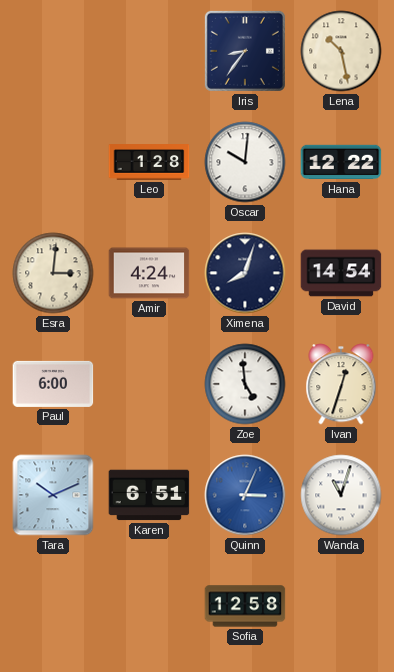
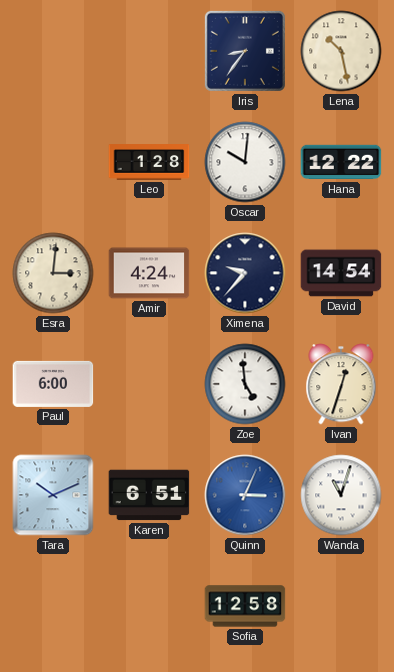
Ximena: 8:03 -> 9:37
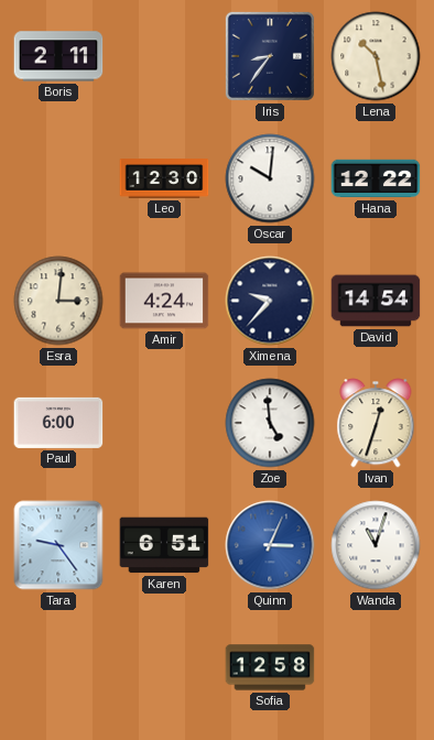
Boris: none -> 2:11
Leo: 1:28 -> 12:30
Tara: 10:11 -> 9:24
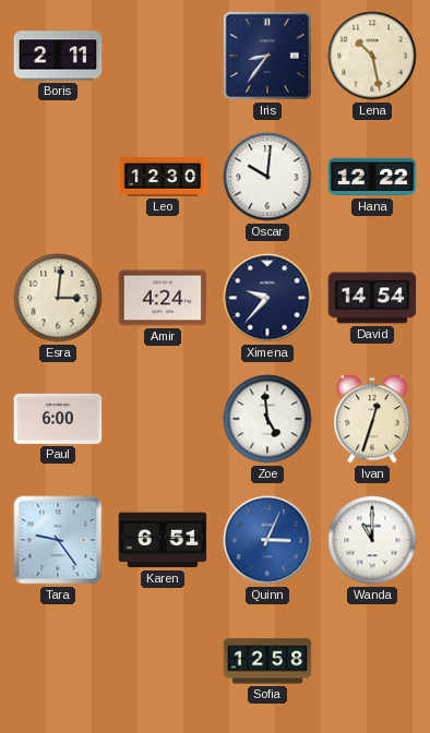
Wanda: 11:03 -> 11:00
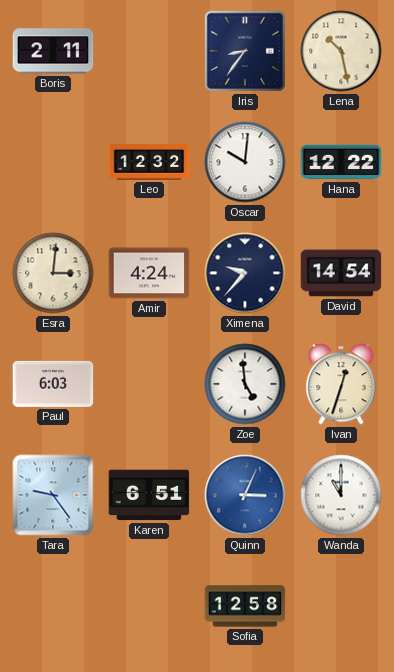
Leo: 12:30 -> 12:32
Paul: 6:00 -> 6:03
